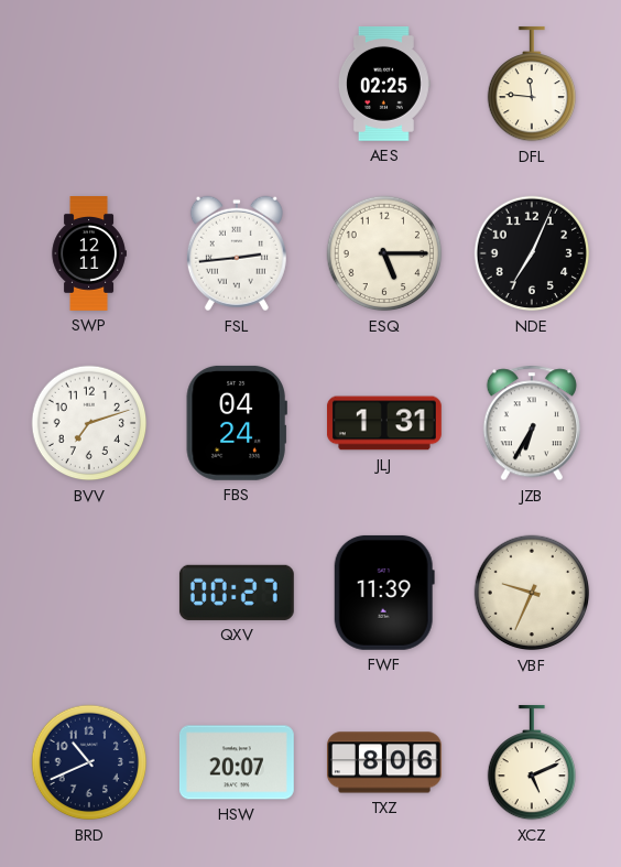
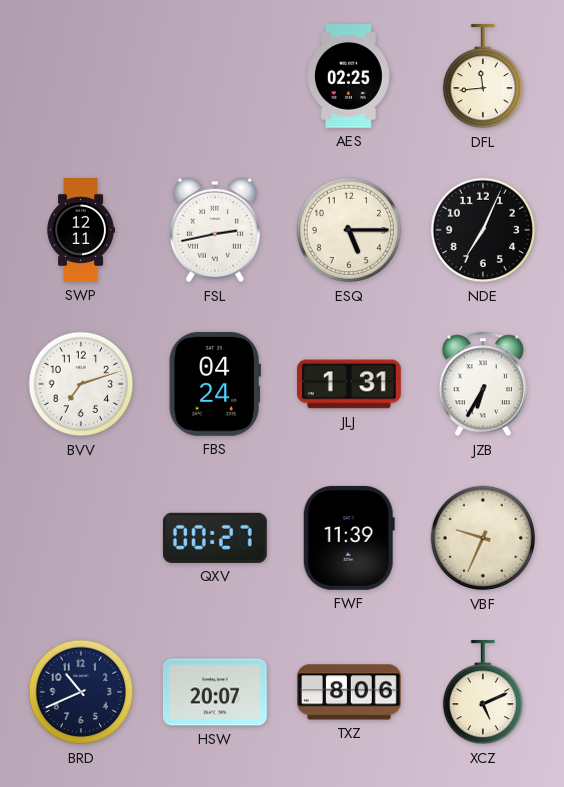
DFL: 11:46 -> 11:44
FSL: 2:44 -> 2:43
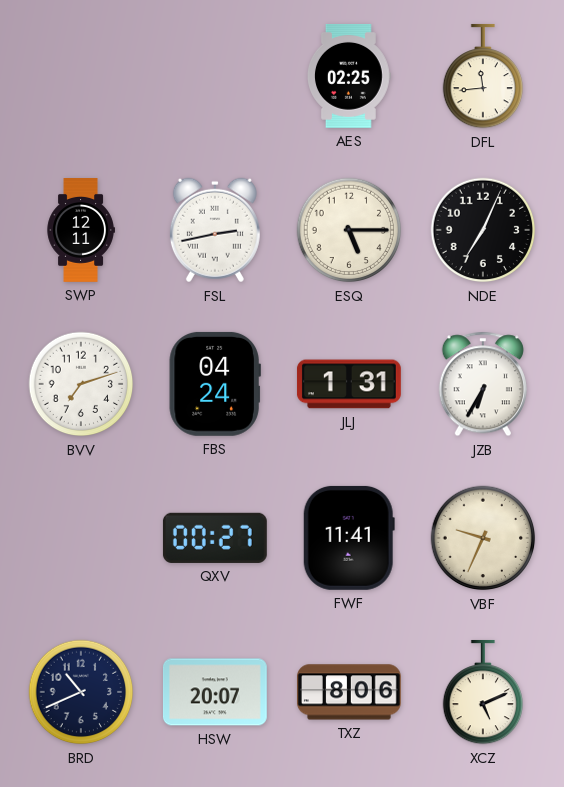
FWF: 11:39 -> 11:41
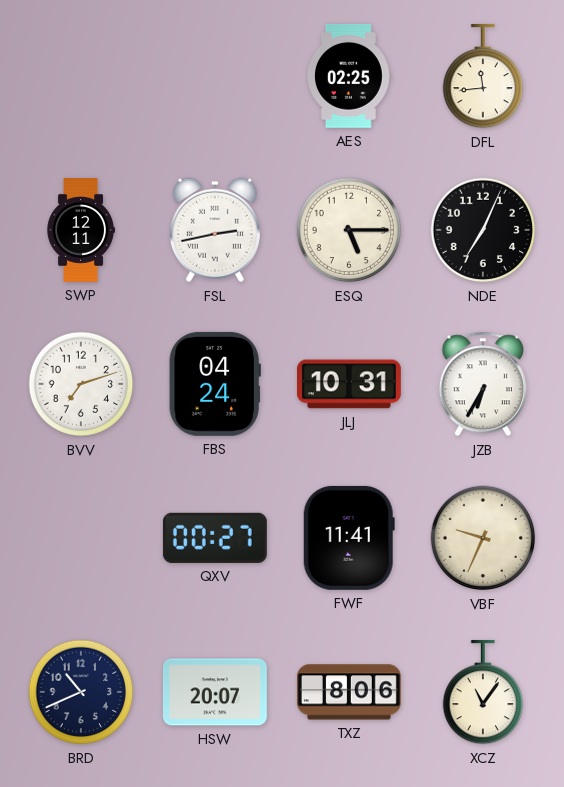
JLJ: 1:31 -> 10:31
XCZ: 5:11 -> 11:06
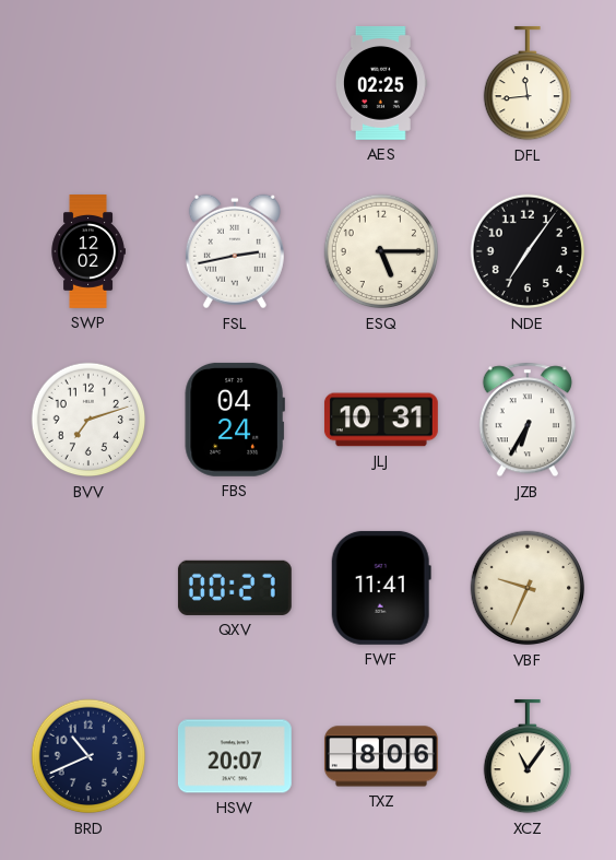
SWP: 12:11 -> 12:02
NDE: 7:04 -> 7:06
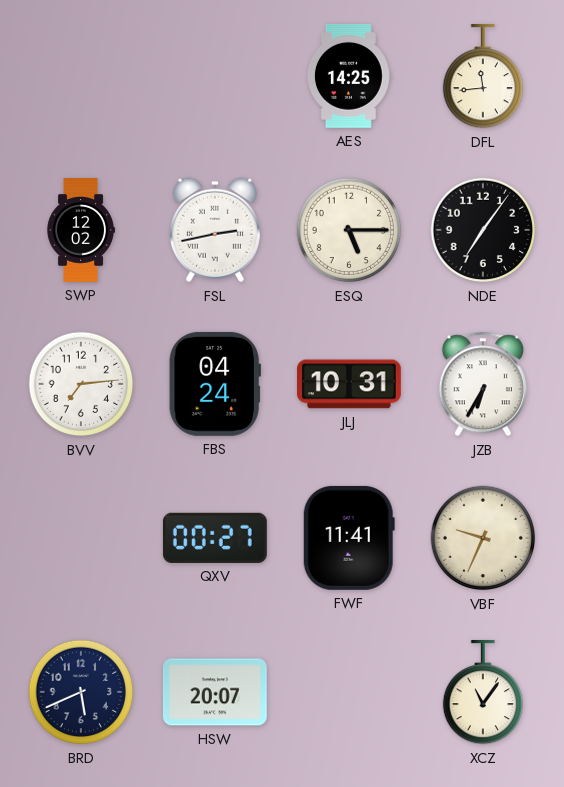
AES: 02:25 -> 14:25
BVV: 7:12 -> 7:14
BRD: 10:41 -> 5:41
TXZ: 8:06 -> none
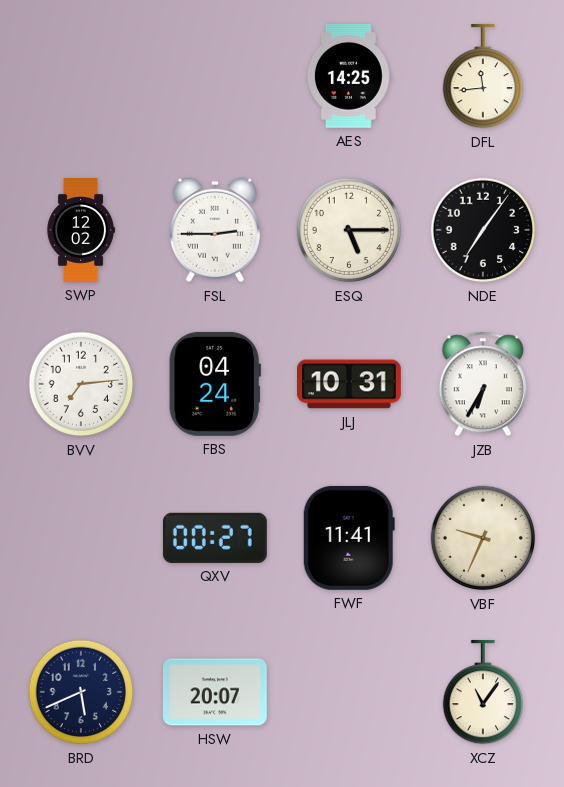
FSL: 2:43 -> 2:45
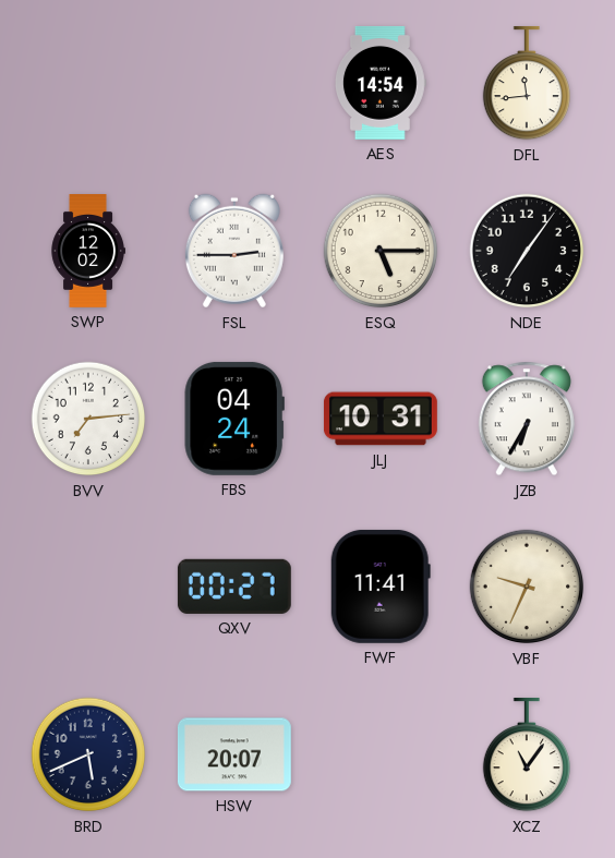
AES: 14:25 -> 14:54
